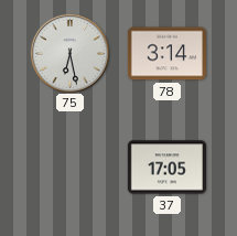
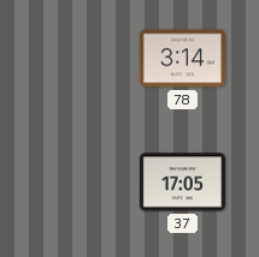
75: 6:28 -> none
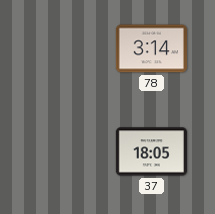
37: 17:05 -> 18:05
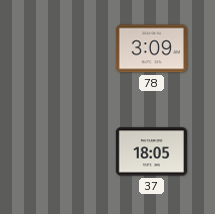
78: 3:14 -> 3:09
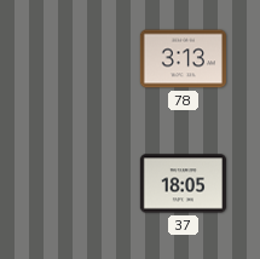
78: 3:09 -> 3:13
